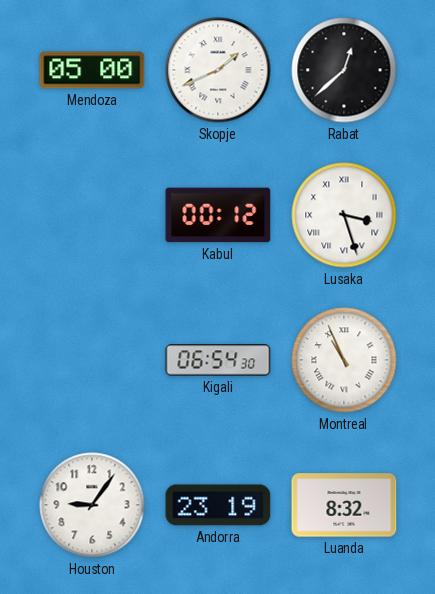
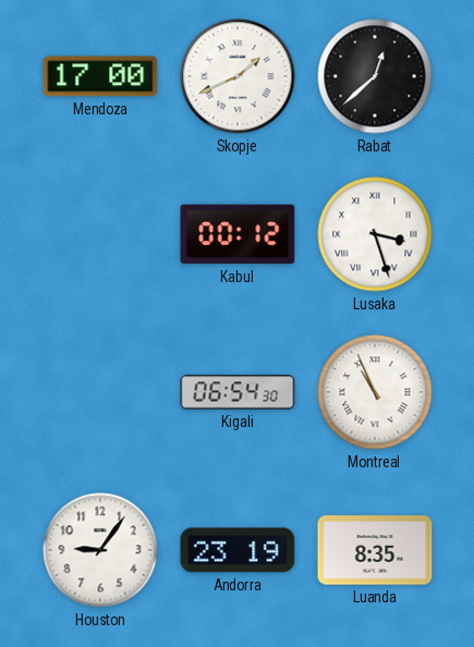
Mendoza: 05:00 -> 17:00
Luanda: 8:32 -> 8:35
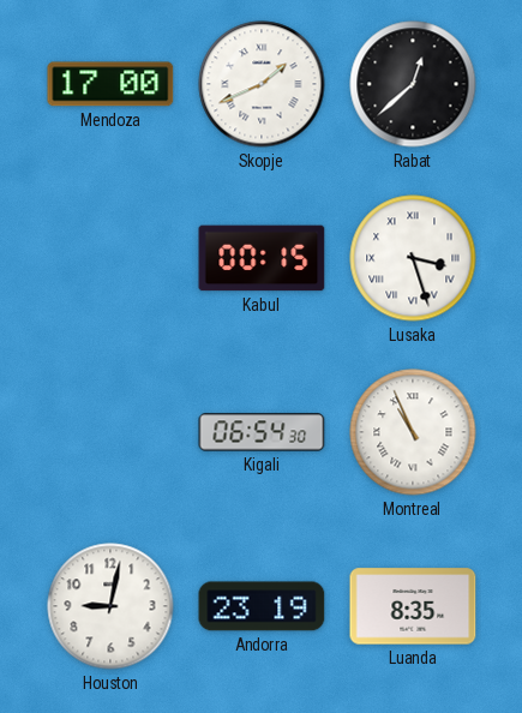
Kabul: 00:12 -> 00:15
Houston: 9:06 -> 9:02
